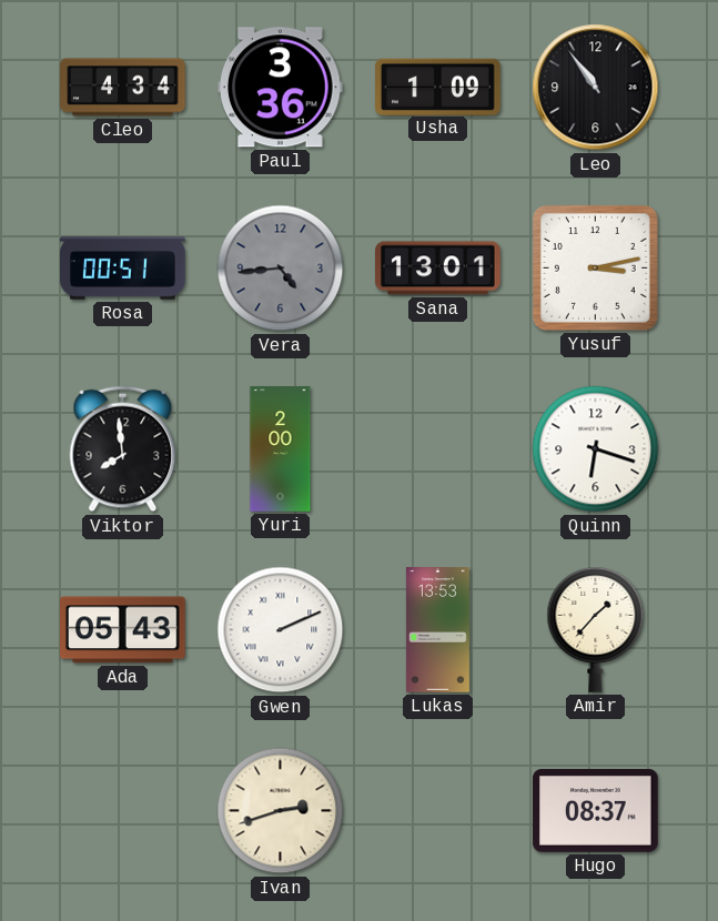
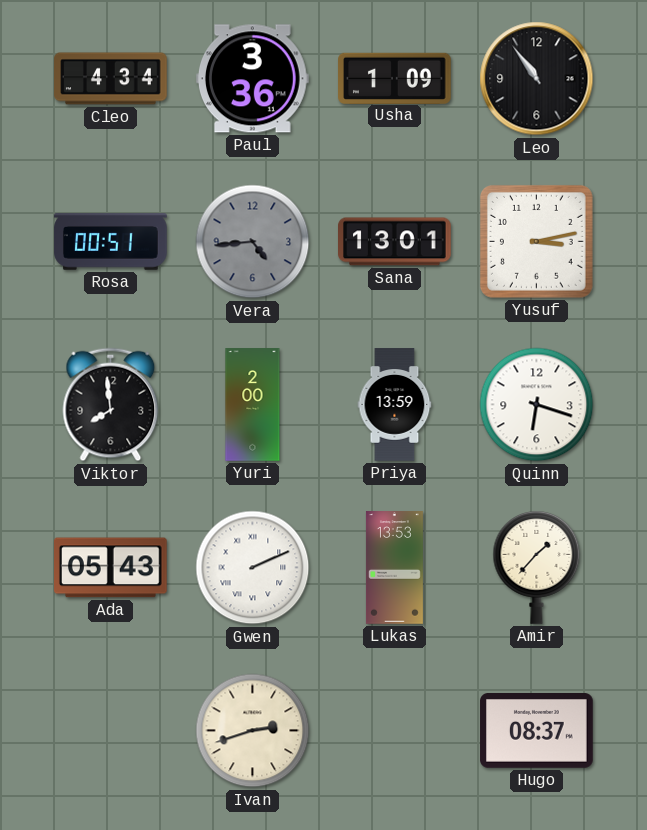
Priya: none -> 13:59
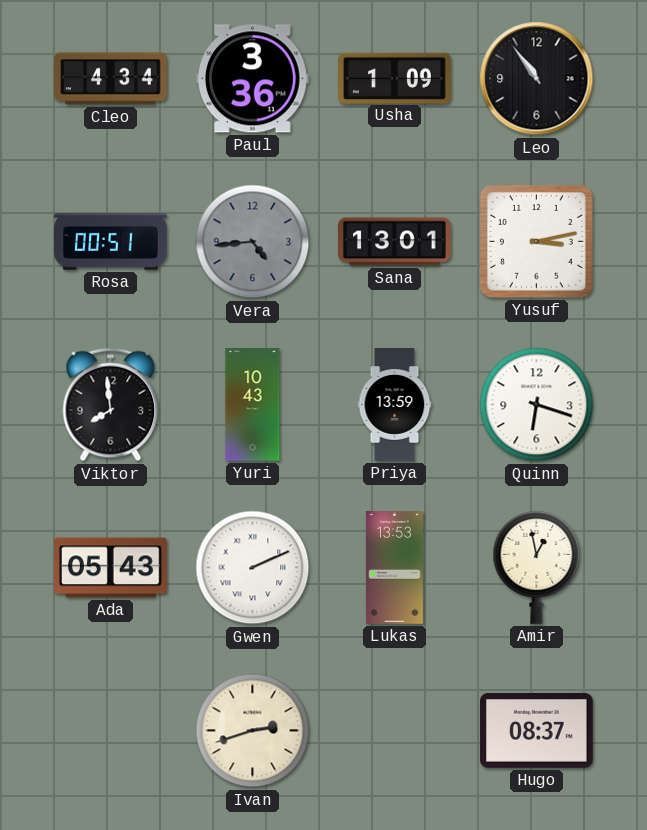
Yuri: 2:00 -> 10:43
Amir: 1:37 -> 12:58
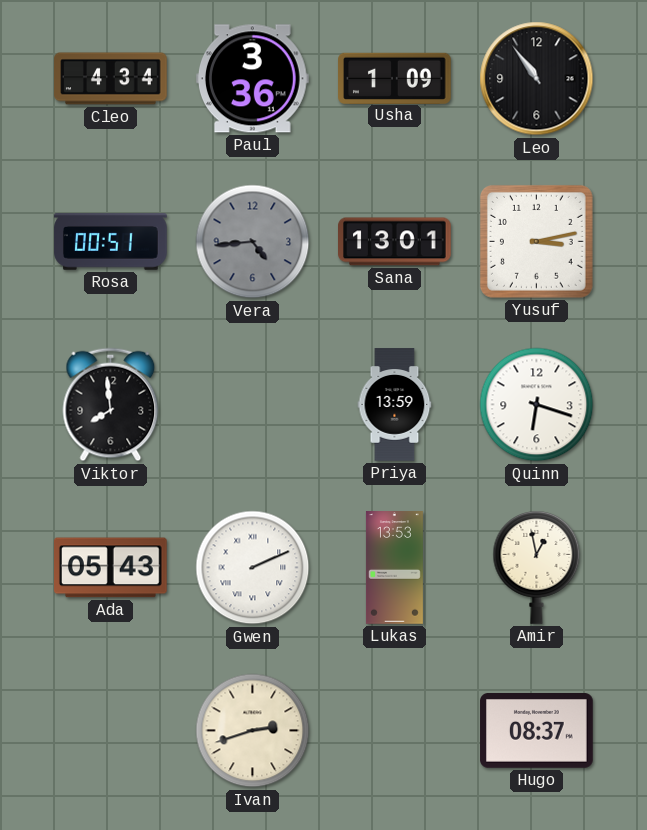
Yuri: 10:43 -> none
